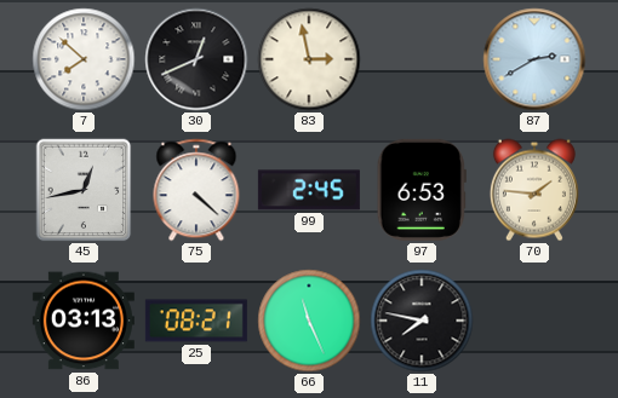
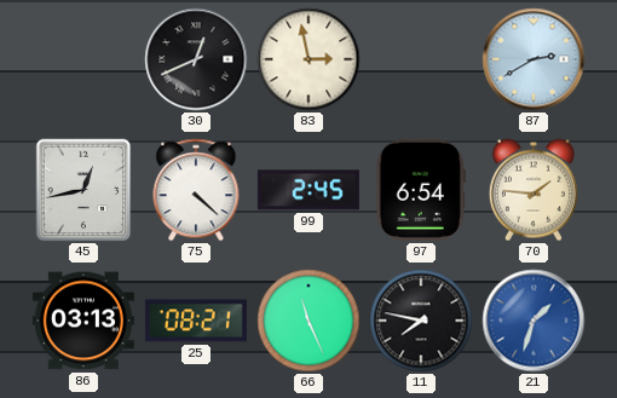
7: 7:52 -> none
97: 6:53 -> 6:54
21: none -> 1:33
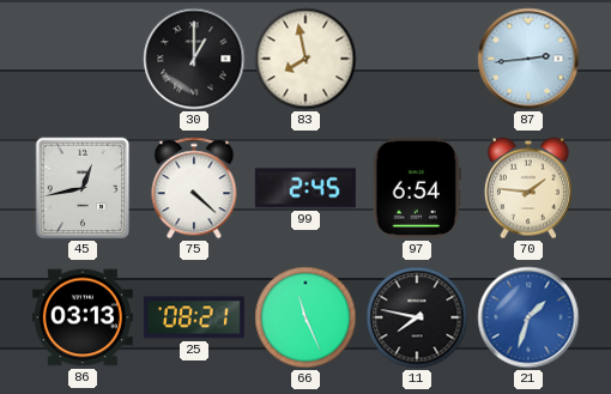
30: 12:41 -> 1:00
83: 2:58 -> 7:58
87: 2:40 -> 2:44
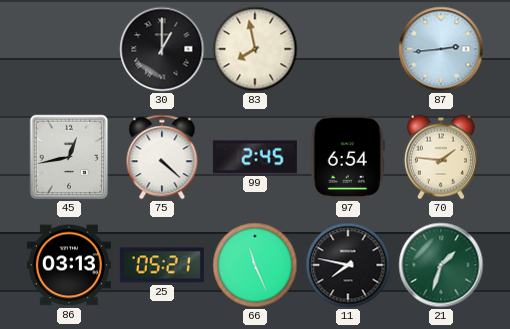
25: 08:21 -> 05:21
21 dial: blue -> green
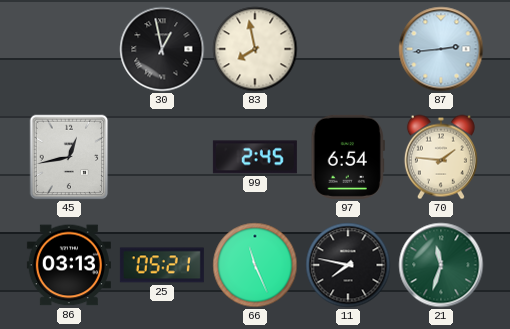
30: 1:00 -> 12:58
75: 4:22 -> none
21: 1:33 -> 11:33
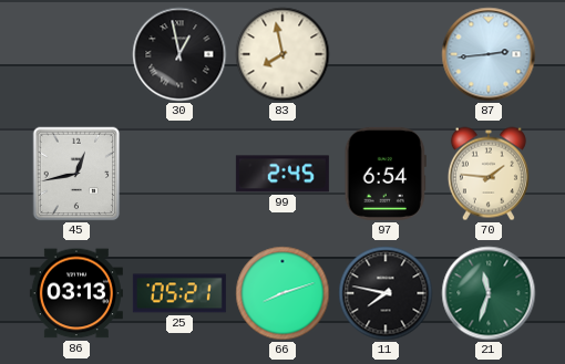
66: 11:26 -> 8:12
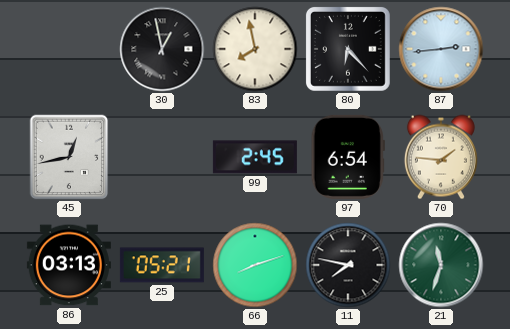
80: none -> 6:23
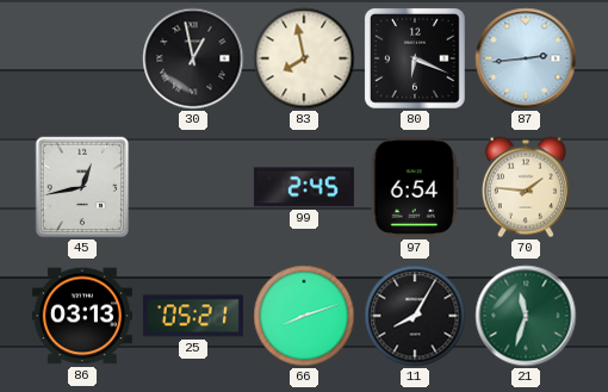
80: 6:23 -> 6:19
11: 7:47 -> 8:05
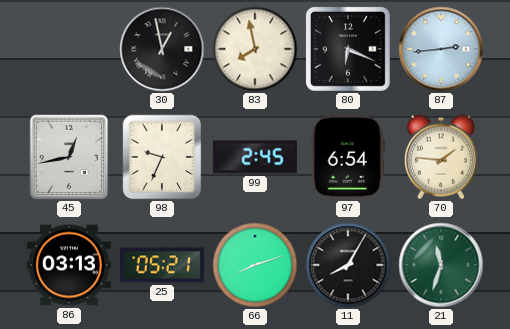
98: none -> 9:34
